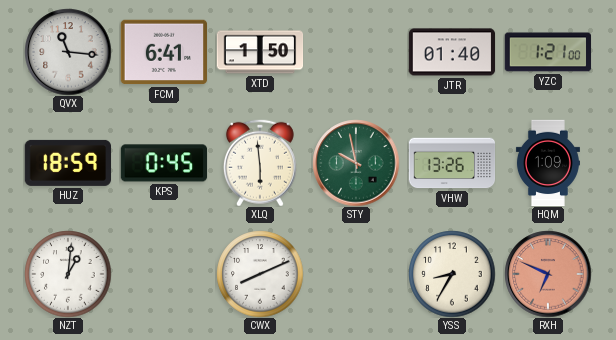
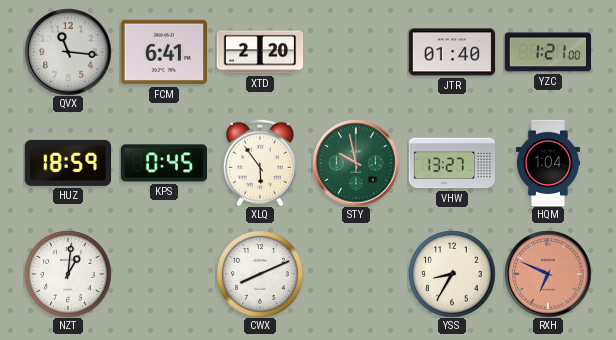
XTD: 1:50 -> 2:20
XLQ: 5:59 -> 5:54
VHW: 13:26 -> 13:27
HQM: 1:09 -> 1:04
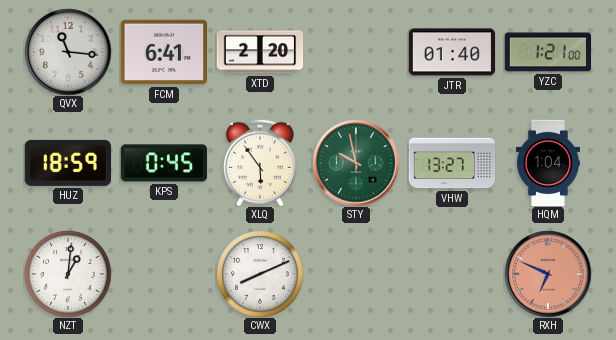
YSS: 8:35 -> none
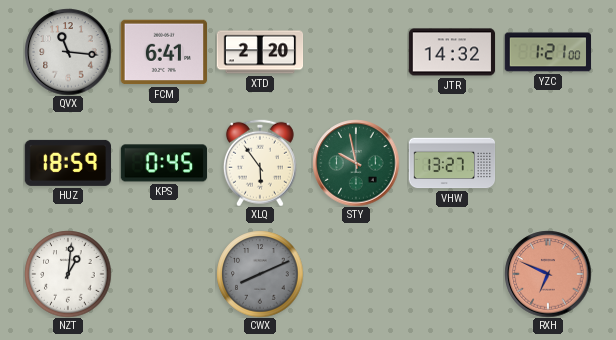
JTR: 01:40 -> 14:32
HQM: 1:04 -> none
CWX dial: white -> grey
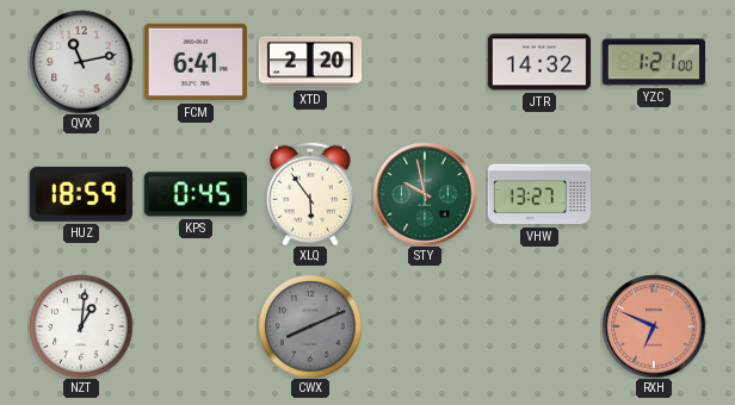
QVX: 11:16 -> 11:13
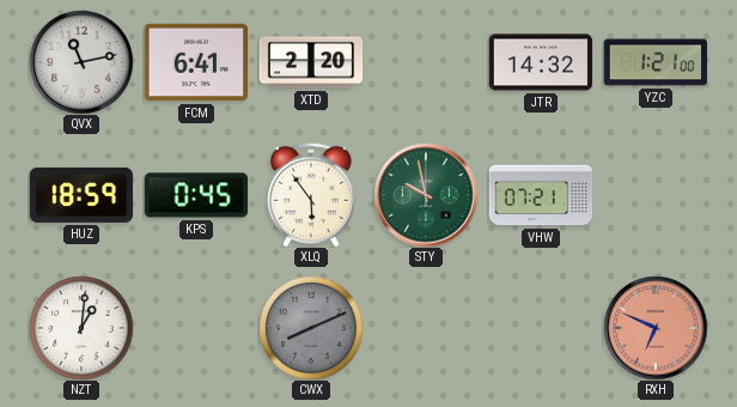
VHW: 13:27 -> 07:21
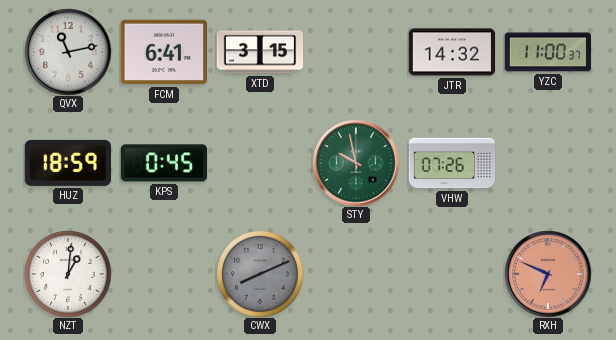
XTD: 2:20 -> 3:15
YZC: 1:21 -> 11:00
XLQ: 5:54 -> none
VHW: 07:21 -> 07:26
